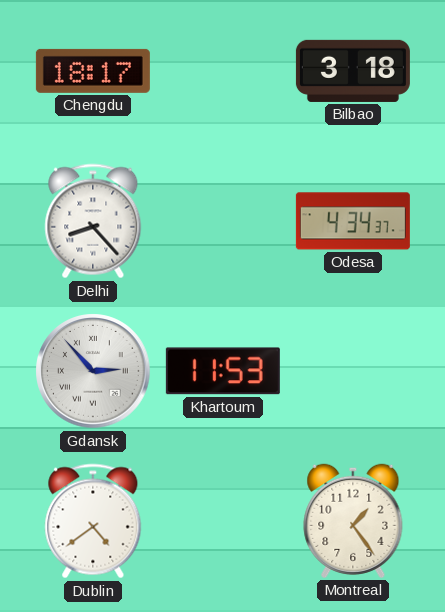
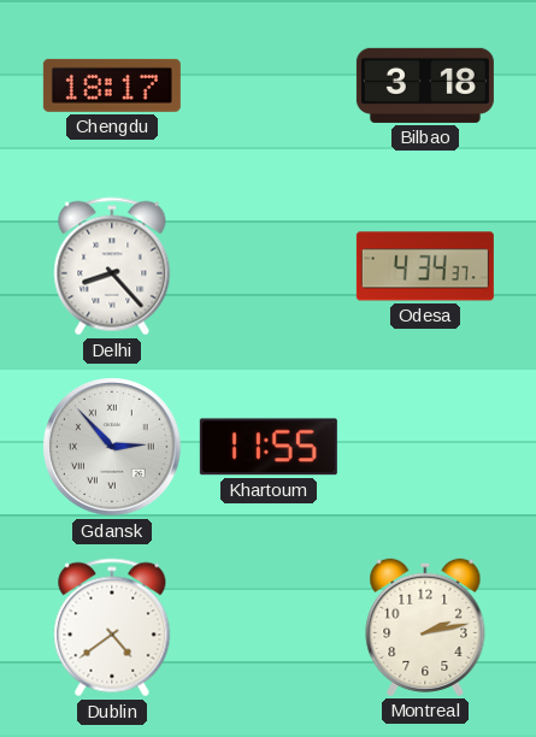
Khartoum: 11:53 -> 11:55
Montreal: 1:24 -> 2:13
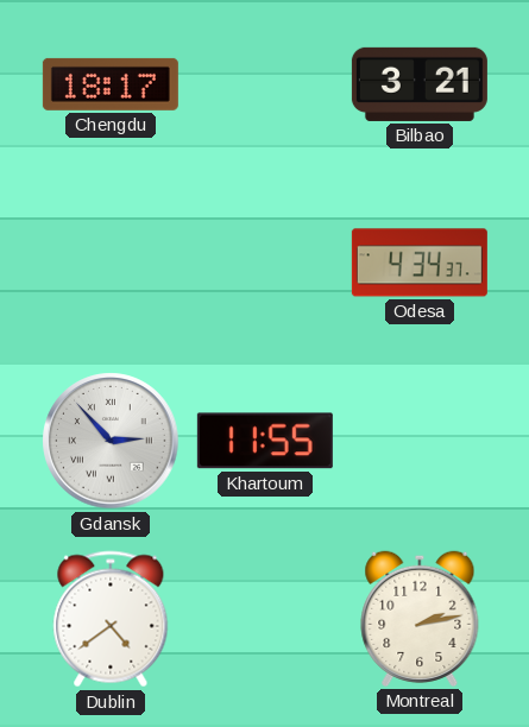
Bilbao: 3:18 -> 3:21
Delhi: 8:23 -> none
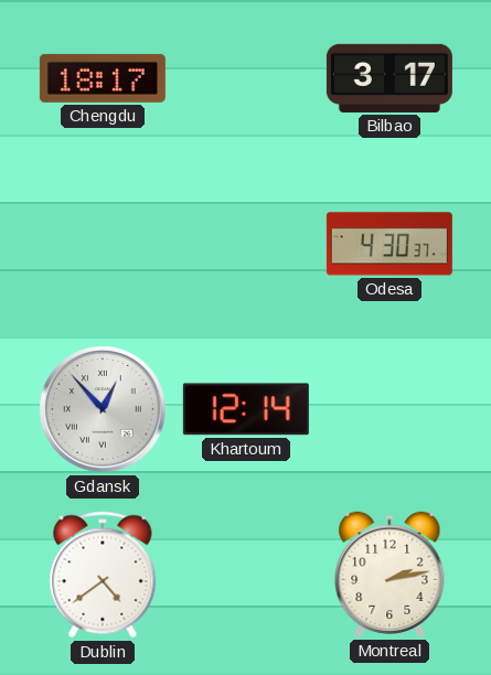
Bilbao: 3:21 -> 3:17
Odesa: 4:34 -> 4:30
Gdansk: 2:53 -> 12:53
Khartoum: 11:55 -> 12:14
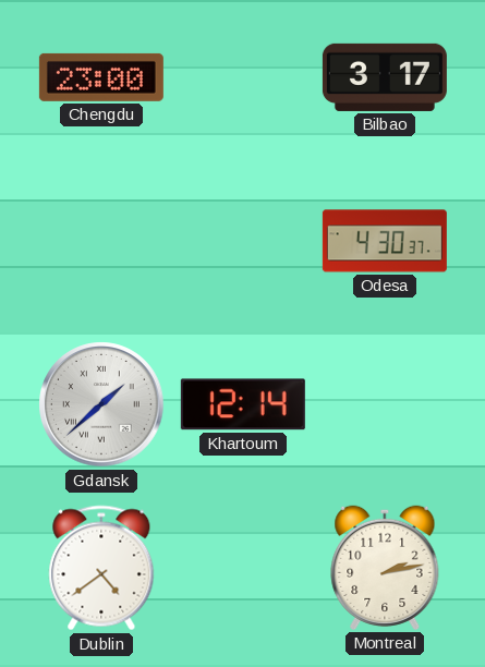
Chengdu: 18:17 -> 23:00
Gdansk: 12:53 -> 1:38
